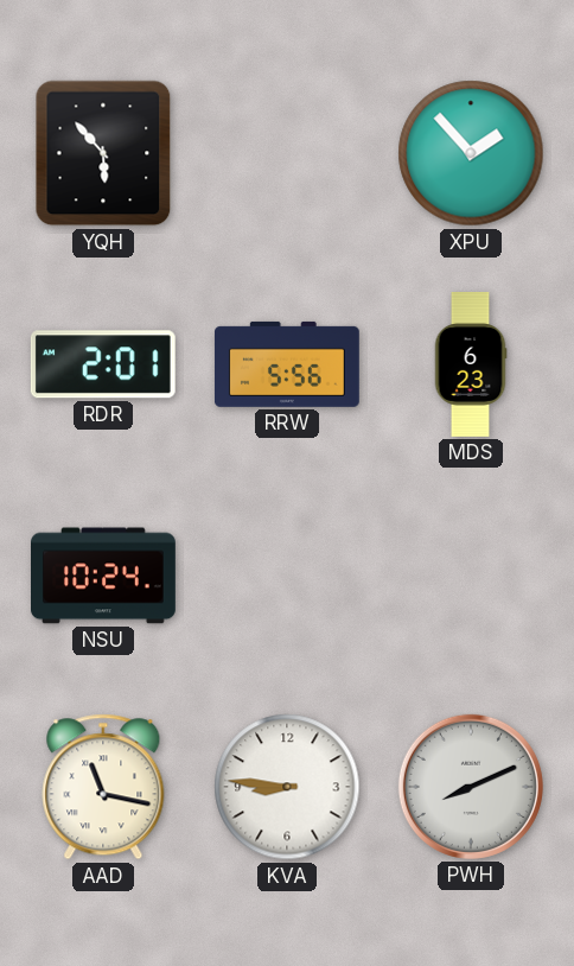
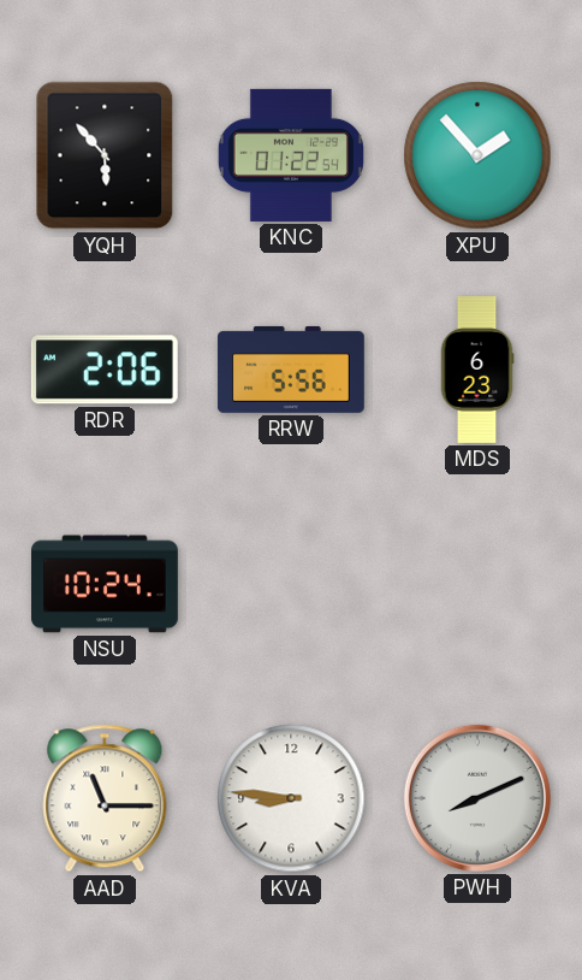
KNC: none -> 01:22
RDR: 2:01 -> 2:06
AAD: 11:17 -> 11:15
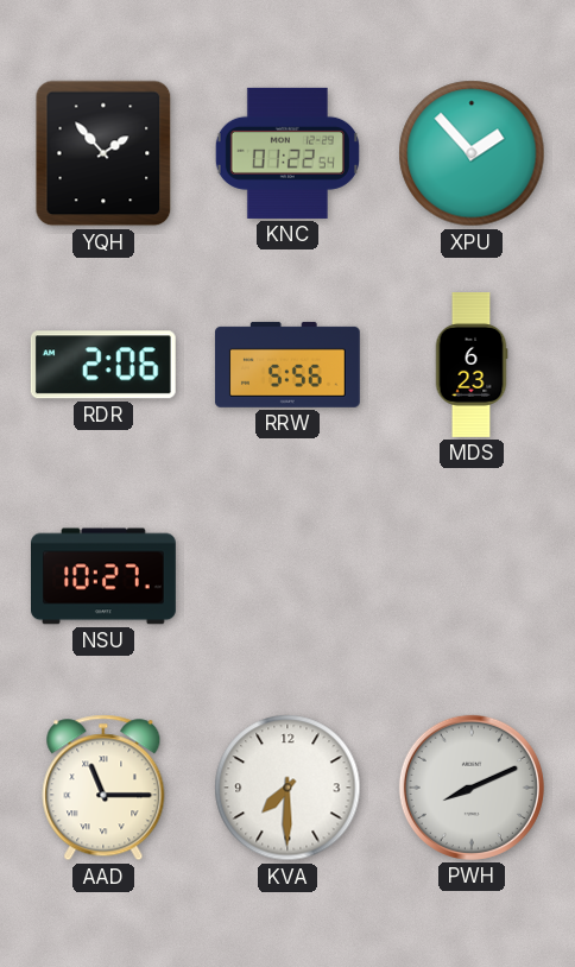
YQH: 5:53 -> 1:53
NSU: 10:24 -> 10:27
KVA: 8:46 -> 7:30
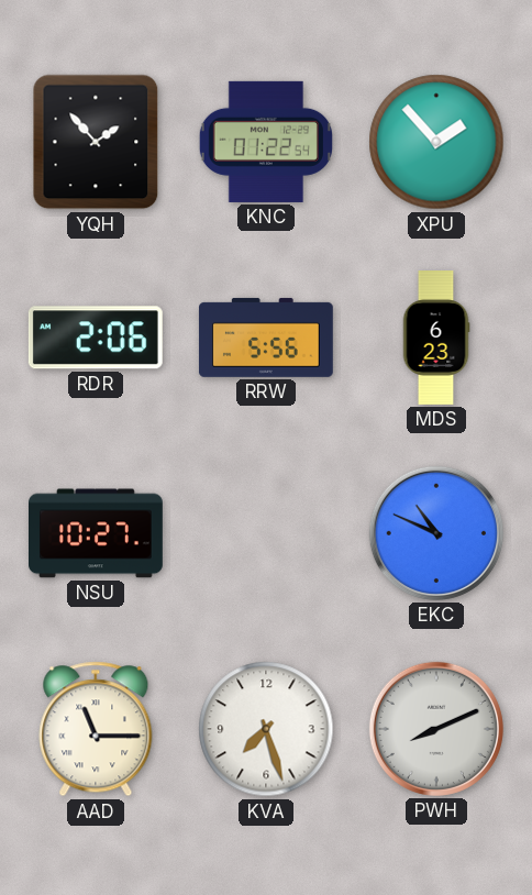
EKC: none -> 10:49
KVA: 7:30 -> 7:27
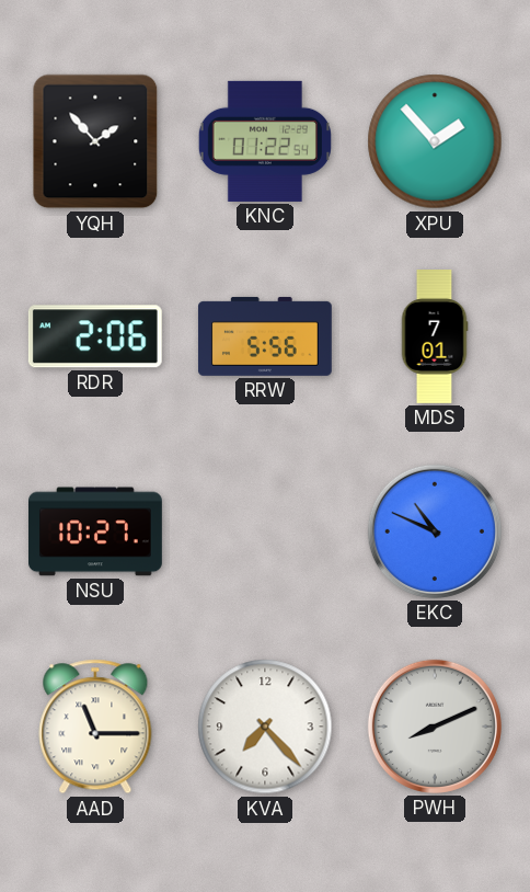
MDS: 6:23 -> 7:01
KVA: 7:27 -> 7:23
